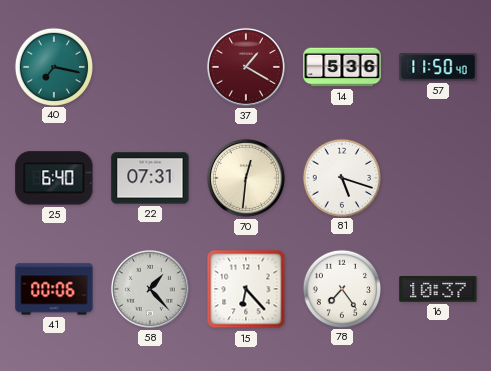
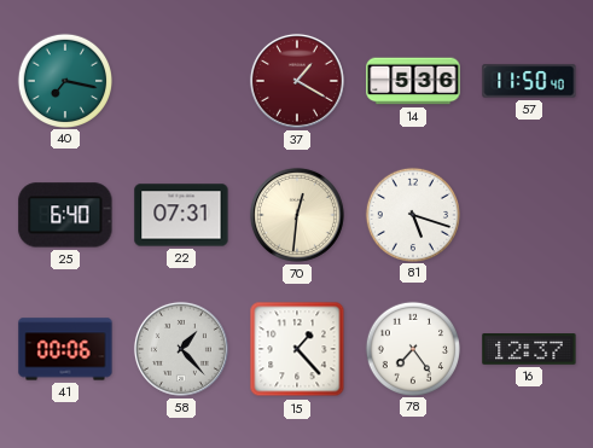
15: 6:23 -> 1:23
16: 10:37 -> 12:37
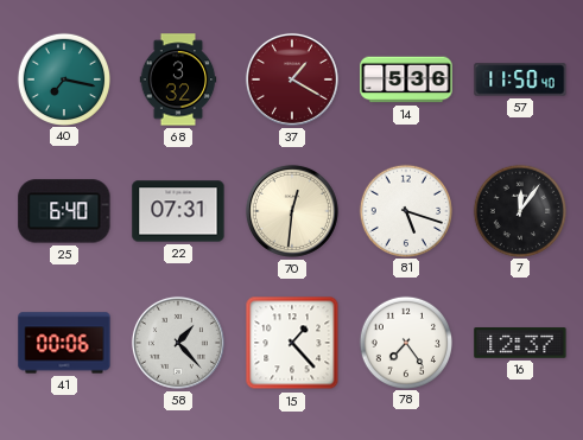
68: none -> 3:32
7: none -> 12:06
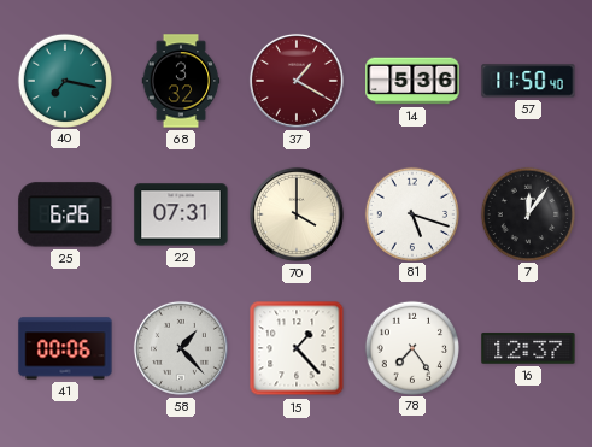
25: 6:40 -> 6:26
70: 12:31 -> 4:00
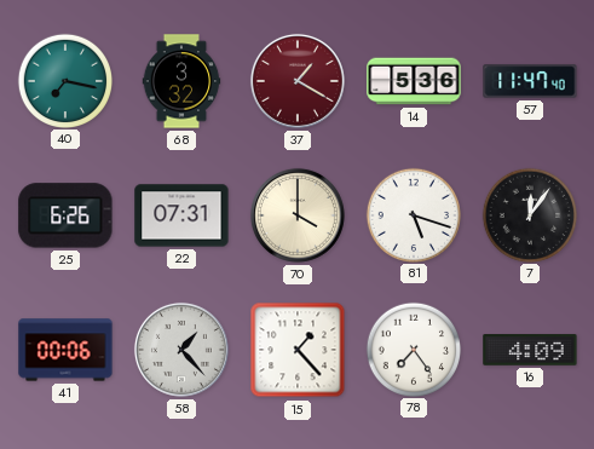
57: 11:50 -> 11:47
16: 12:37 -> 4:09
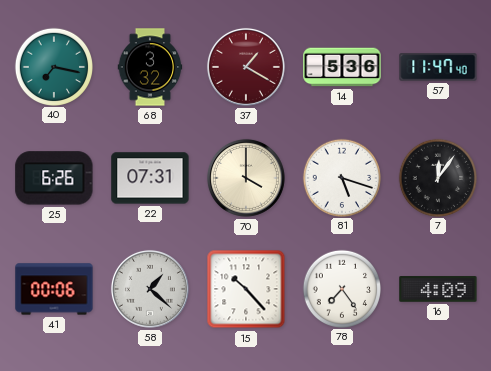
58: 1:23 -> 1:22
15: 1:23 -> 10:23
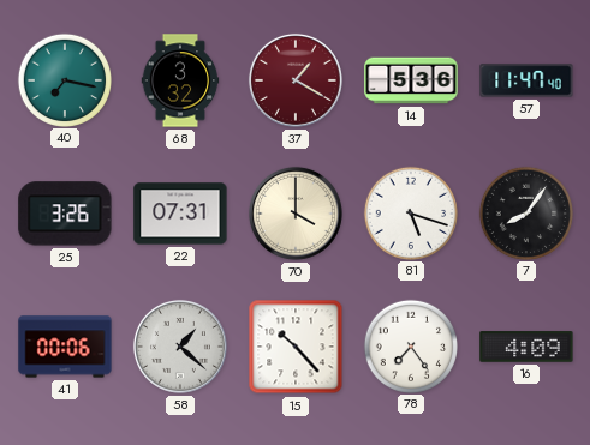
25: 6:26 -> 3:26
7: 12:06 -> 8:06
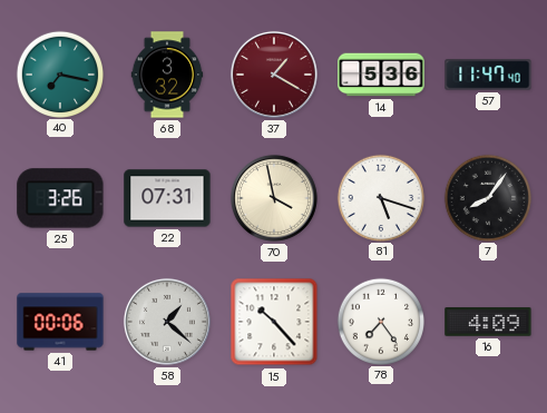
70: 4:00 -> 3:58
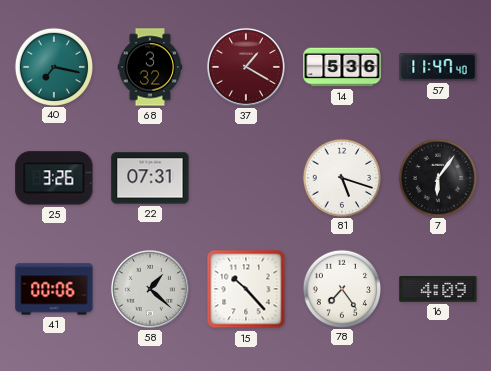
70: 3:58 -> none
7: 8:06 -> 6:06
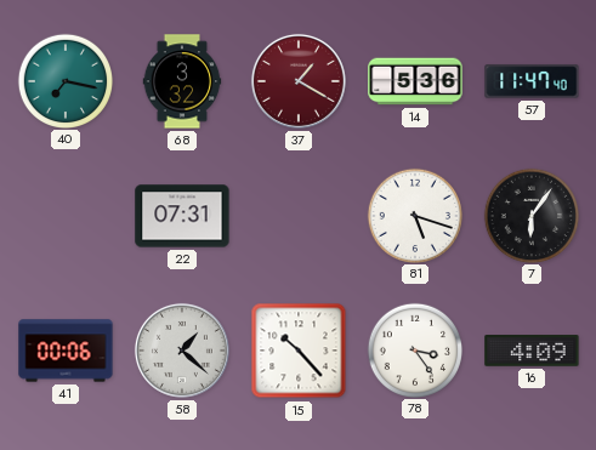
25: 3:26 -> none
78: 7:24 -> 3:24
